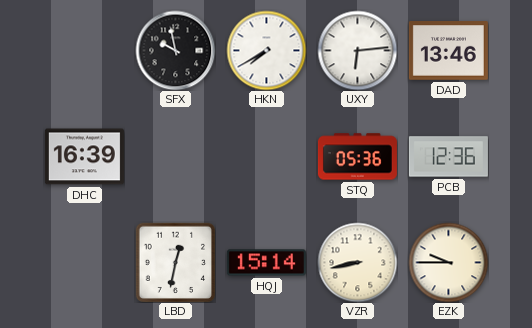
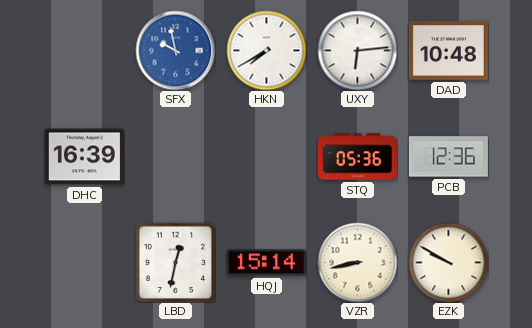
SFX dial: black -> blue
DAD: 13:46 -> 10:48
EZK: 9:45 -> 9:50
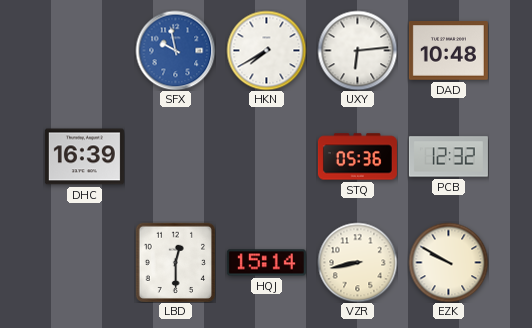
PCB: 12:36 -> 12:32
LBD: 12:32 -> 12:30
